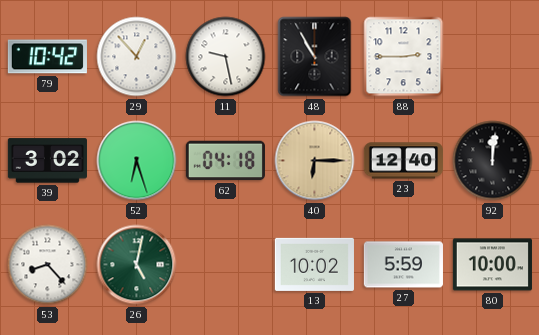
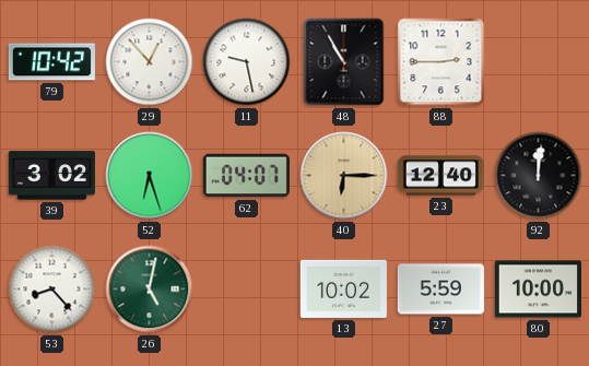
62: 04:18 -> 04:07
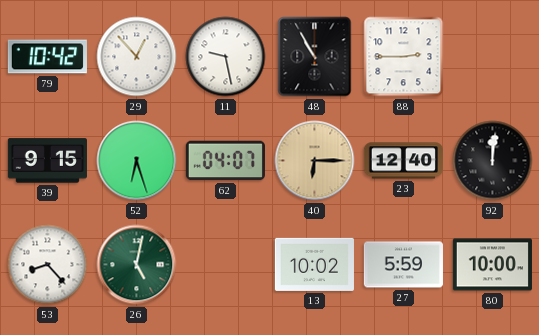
39: 3:02 -> 9:15
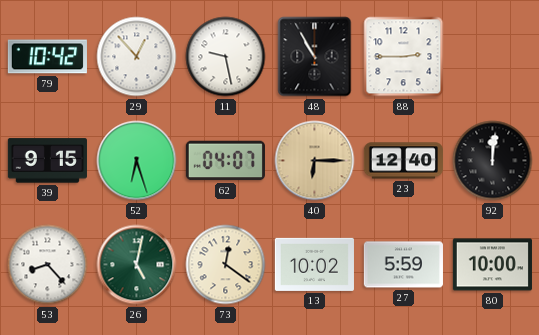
73: none -> 12:21
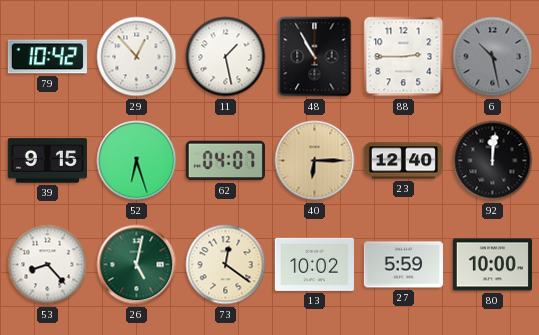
11: 9:28 -> 1:28
6: none -> 10:28
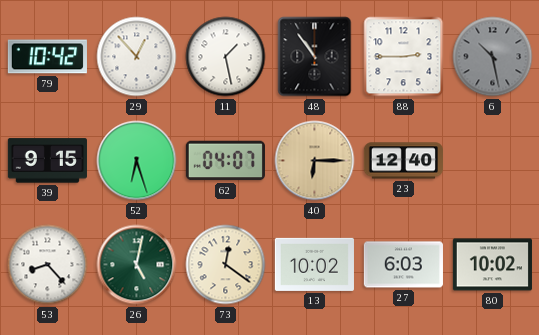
48: 10:55 -> 10:54
92: 12:01 -> none
27: 5:59 -> 6:03
80: 10:00 -> 10:02
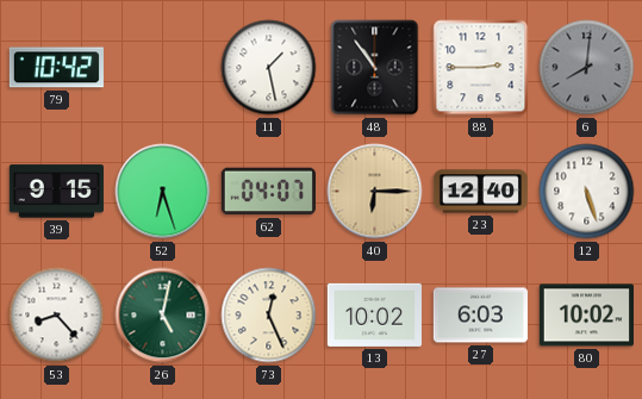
29: 12:53 -> none
6: 10:28 -> 8:01
12: none -> 5:27
73: 12:21 -> 12:26
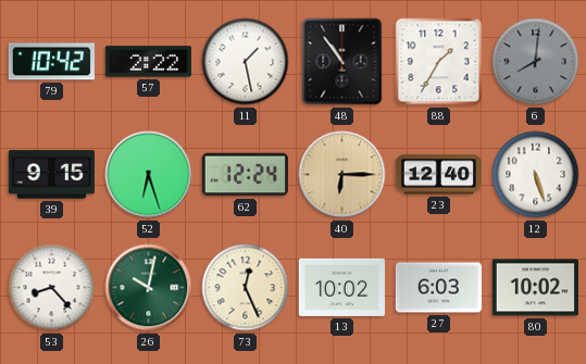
57: none -> 2:22
88: 2:45 -> 1:35
62: 04:07 -> 12:24
26: 5:02 -> 10:02
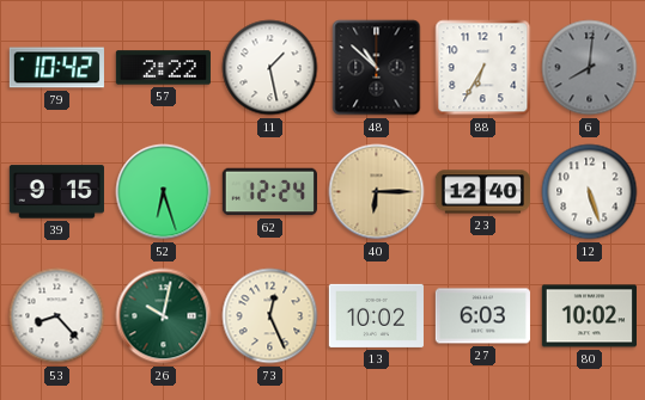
48: 10:54 -> 10:52
88: 1:35 -> 6:35
